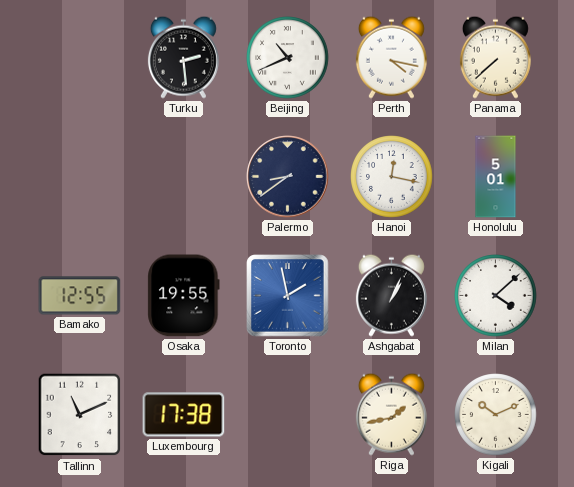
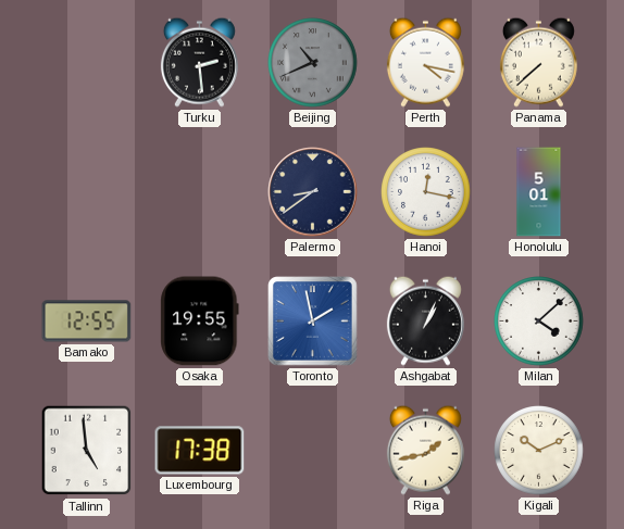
Beijing dial: white -> grey
Tallinn: 11:11 -> 4:59
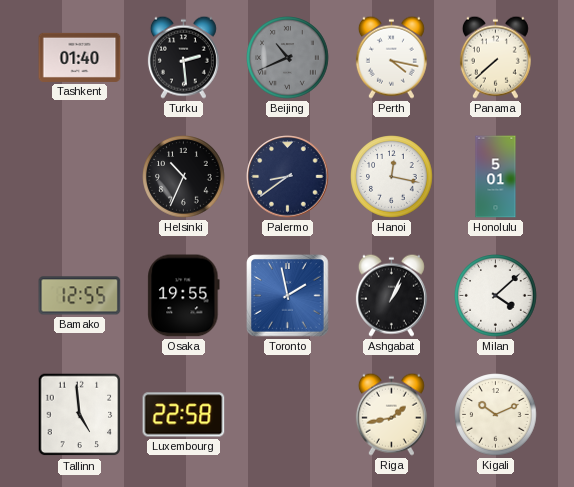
Tashkent: none -> 01:40
Helsinki: none -> 10:34
Luxembourg: 17:38 -> 22:58
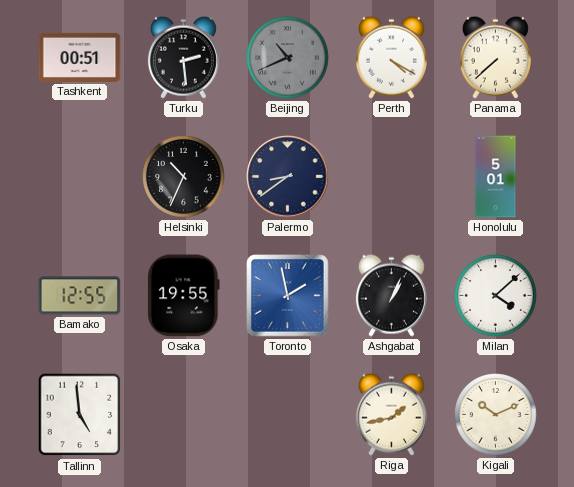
Tashkent: 01:40 -> 00:51
Perth: 4:17 -> 4:20
Hanoi: 12:17 -> none
Luxembourg: 22:58 -> none
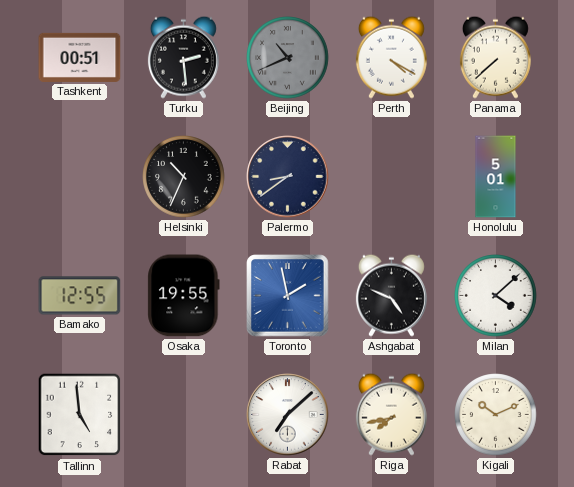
Ashgabat: 1:04 -> 4:49
Rabat: none -> 7:08
Riga: 1:43 -> 7:43
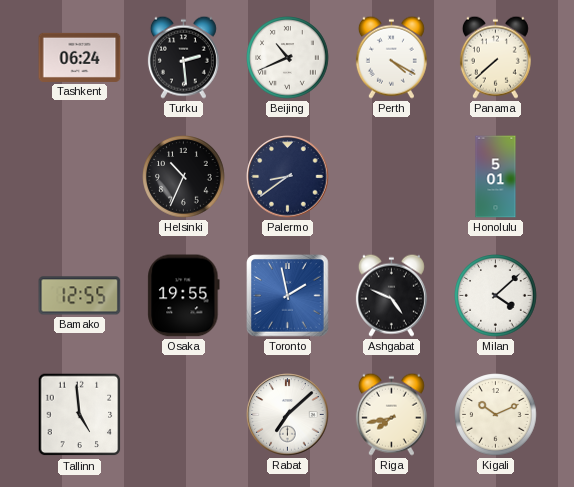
Tashkent: 00:51 -> 06:24
Beijing dial: grey -> white
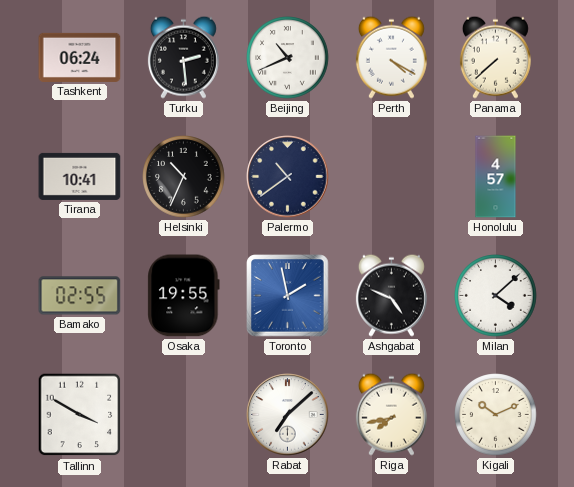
Tirana: none -> 10:41
Palermo: 8:39 -> 10:39
Honolulu: 5:01 -> 4:57
Bamako: 12:55 -> 02:55
Tallinn: 4:59 -> 3:50
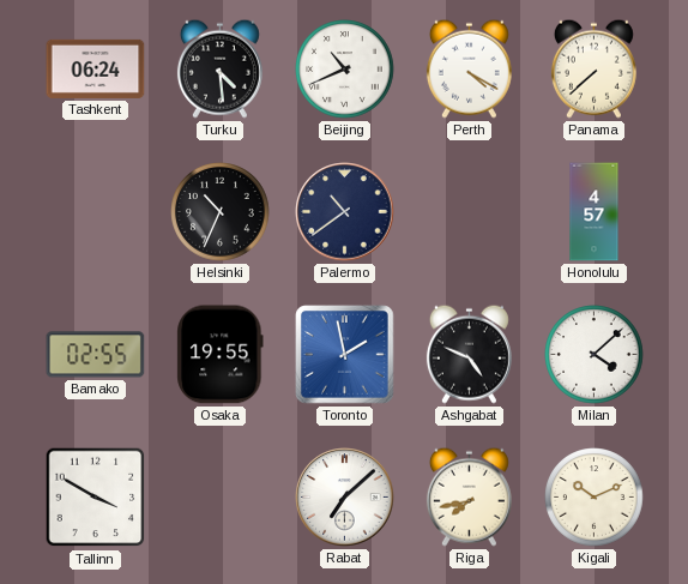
Turku: 2:29 -> 4:29
Tirana: 10:41 -> none
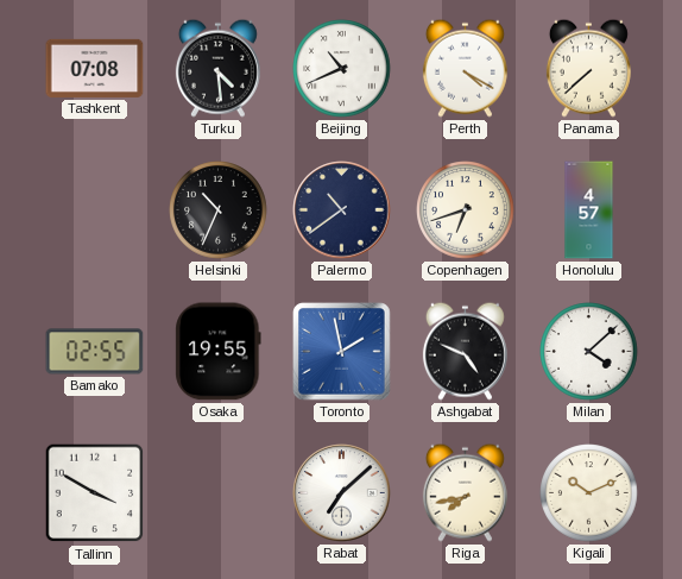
Tashkent: 06:24 -> 07:08
Copenhagen: none -> 6:42
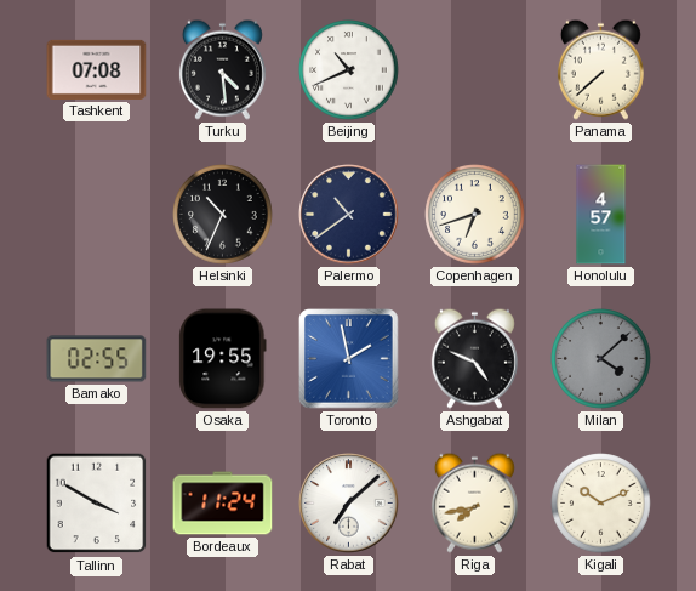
Perth: 4:20 -> none
Milan dial: white -> grey
Bordeaux: none -> 11:24
